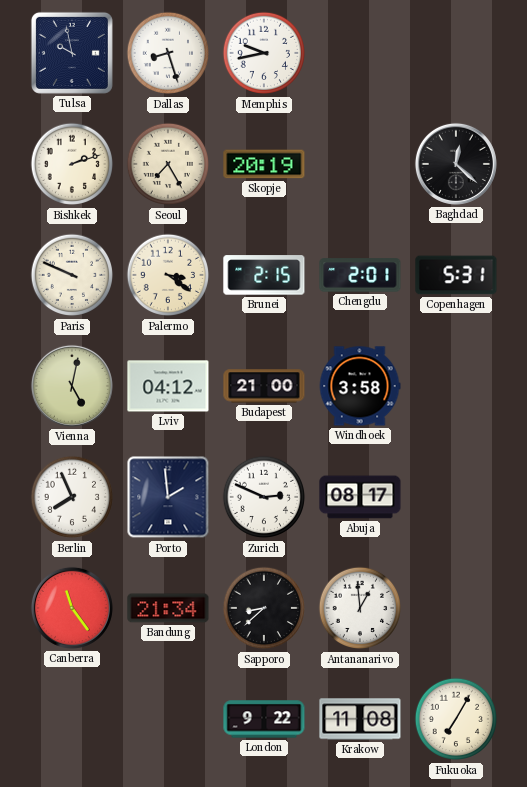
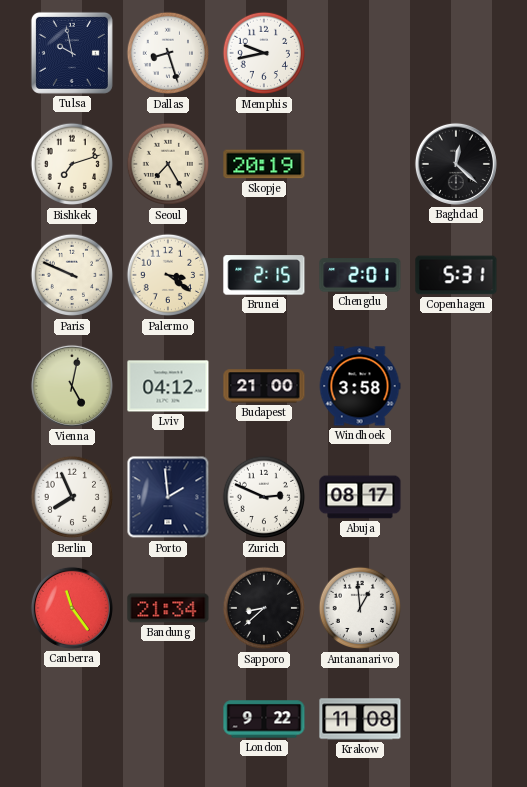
Bishkek: 2:12 -> 7:12
Fukuoka: 7:05 -> none
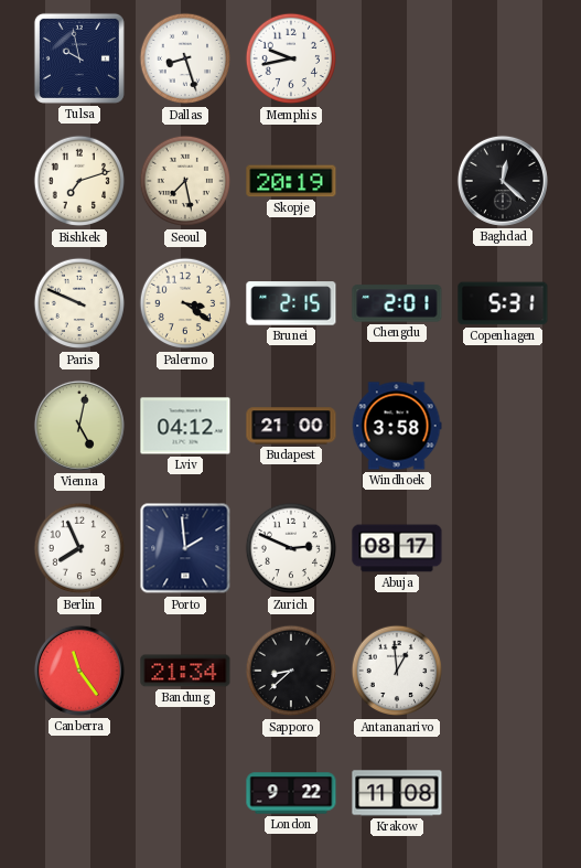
Seoul: 7:25 -> 7:28
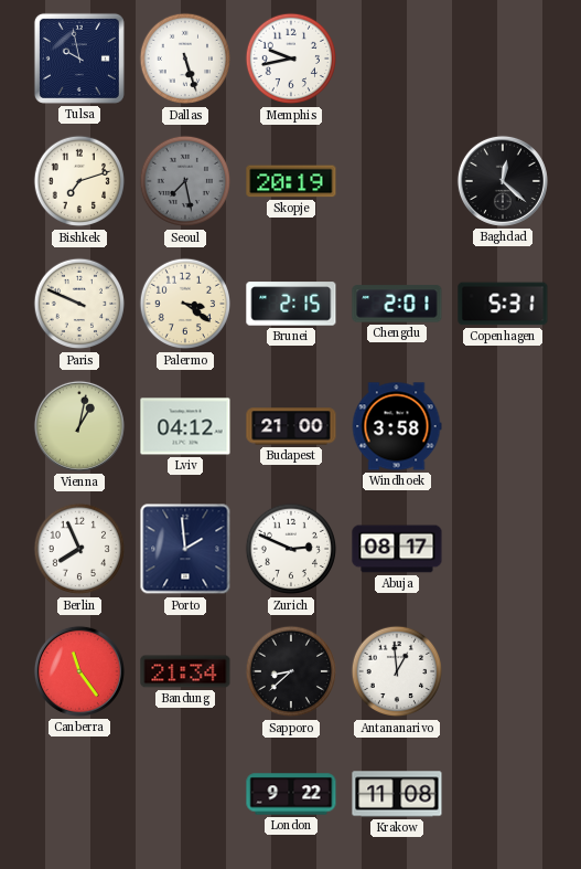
Dallas: 8:27 -> 5:27
Seoul dial: cream -> grey
Vienna: 5:02 -> 1:02
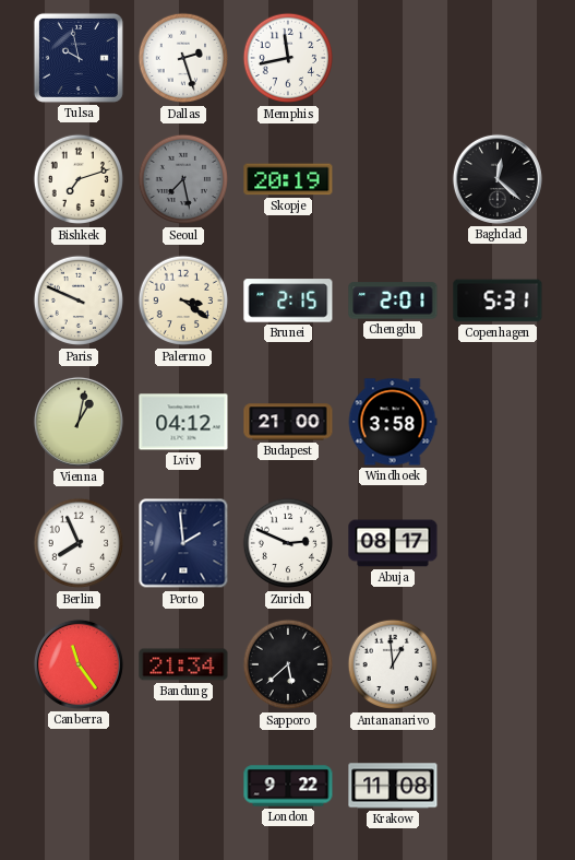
Dallas: 5:27 -> 2:27
Memphis: 9:43 -> 11:43
Sapporo: 8:38 -> 5:38
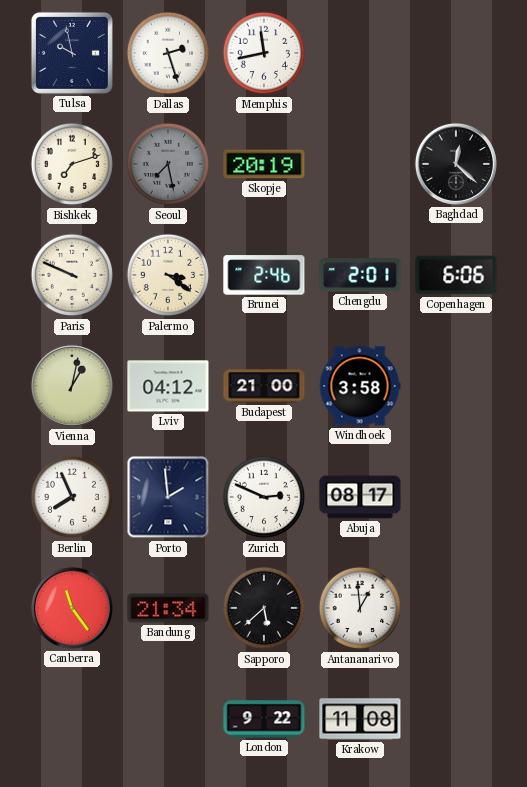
Brunei: 2:15 -> 2:46
Copenhagen: 5:31 -> 6:06
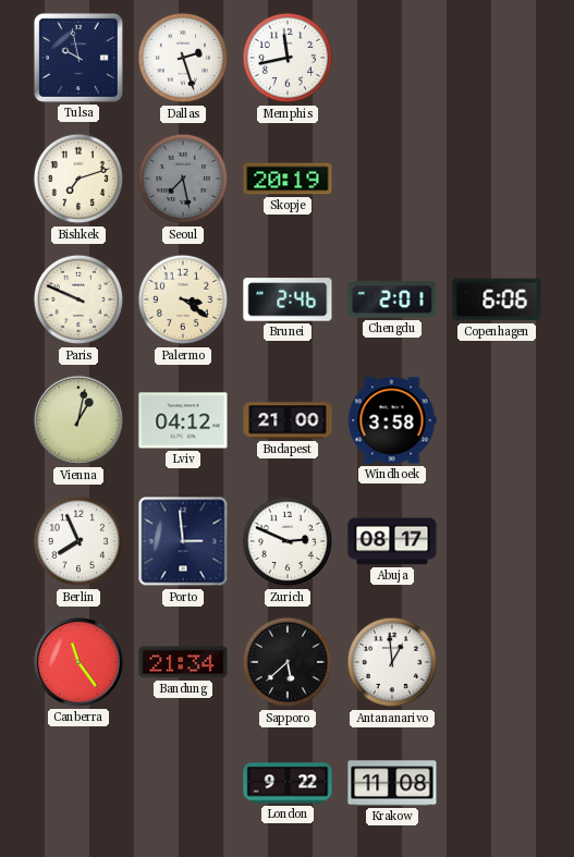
Baghdad: 12:22 -> none
Porto: 1:59 -> 2:59
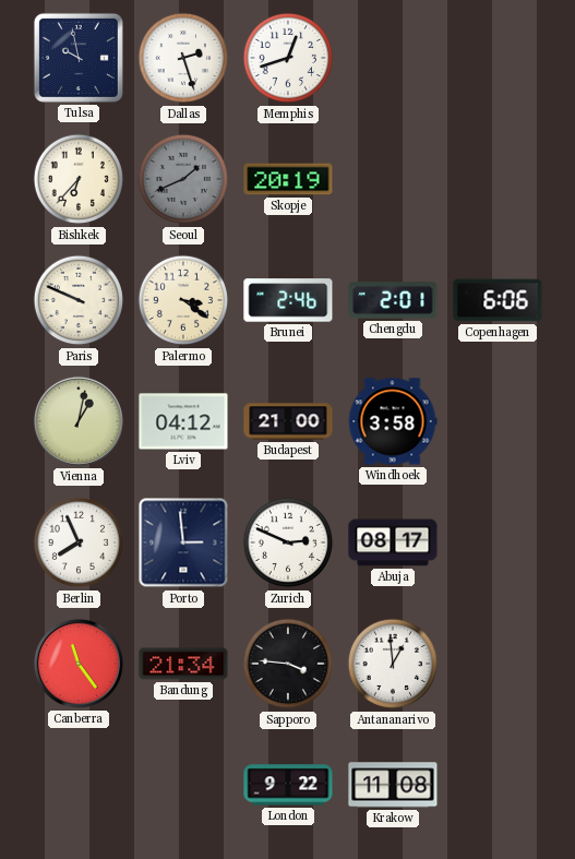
Memphis: 11:43 -> 12:42
Bishkek: 7:12 -> 6:37
Seoul: 7:28 -> 1:41
Sapporo: 5:38 -> 3:46
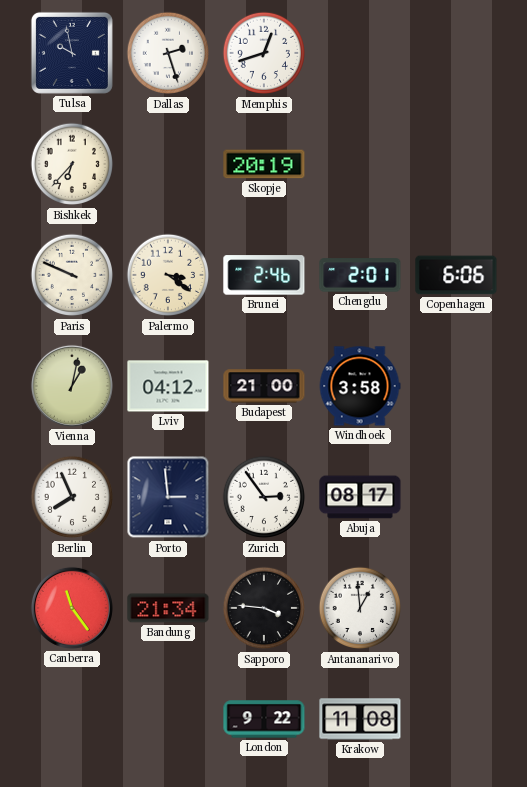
Seoul: 1:41 -> none
Zurich: 2:49 -> 2:54
